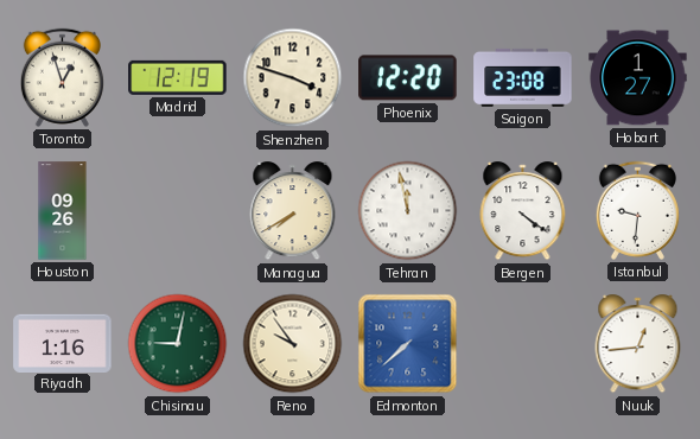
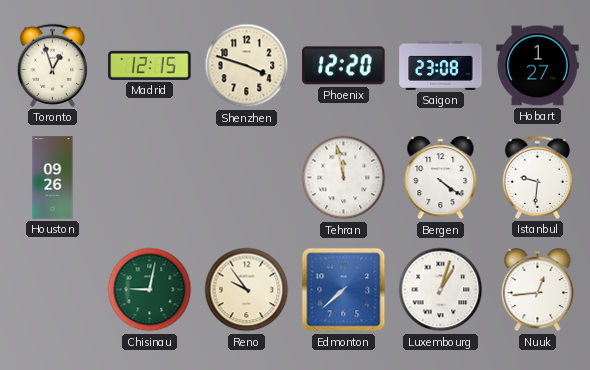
Madrid: 12:19 -> 12:15
Managua: 7:40 -> none
Riyadh: 1:16 -> none
Luxembourg: none -> 1:03
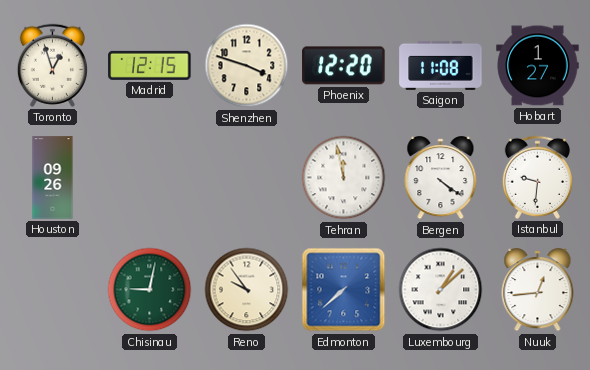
Saigon: 23:08 -> 11:08
Luxembourg: 1:03 -> 1:08
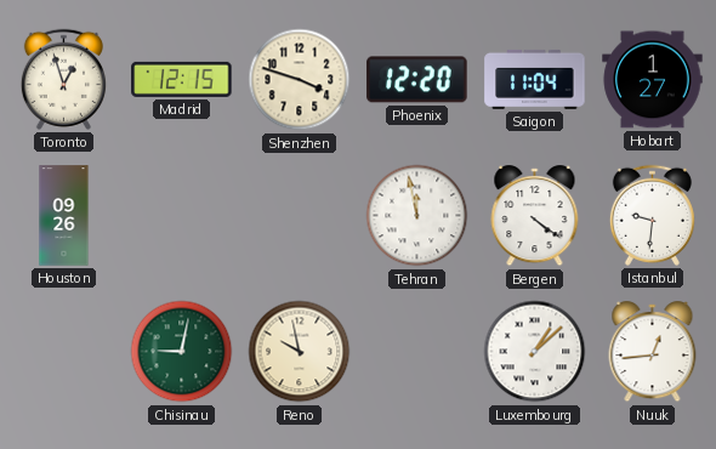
Saigon: 11:08 -> 11:04
Reno: 9:54 -> 9:58
Edmonton: 7:38 -> none
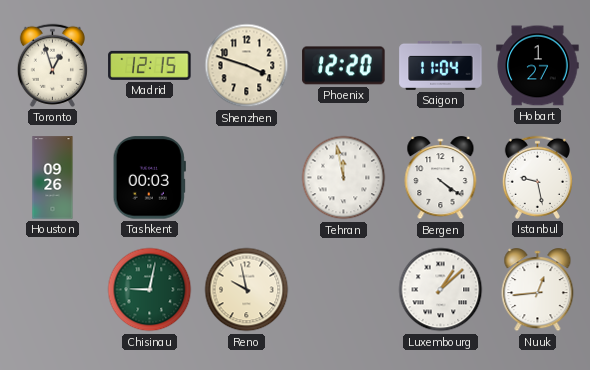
Tashkent: none -> 00:03
Istanbul: 9:31 -> 9:28
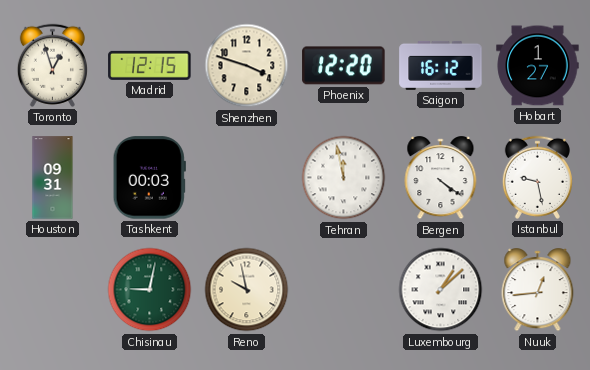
Saigon: 11:04 -> 16:12
Houston: 09:26 -> 09:31
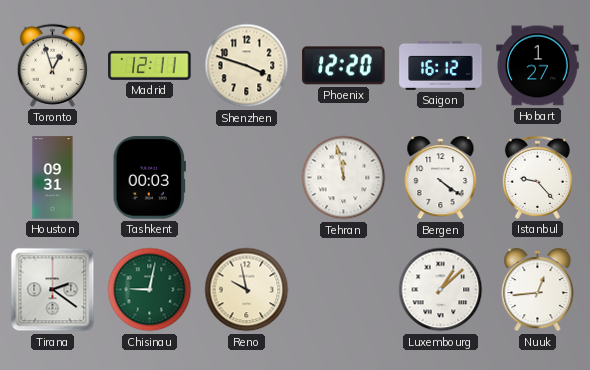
Madrid: 12:15 -> 12:11
Istanbul: 9:28 -> 9:23
Tirana: none -> 2:21
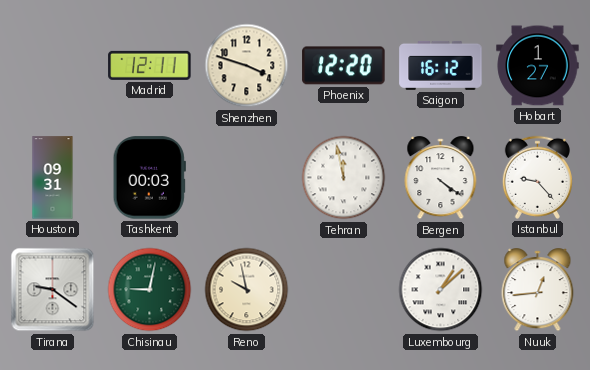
Toronto: 12:57 -> none
Tirana: 2:21 -> 9:21
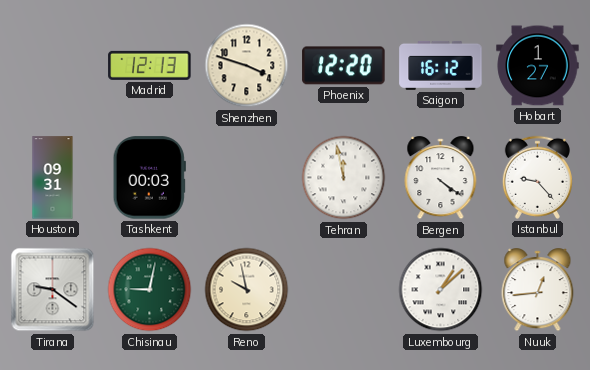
Madrid: 12:11 -> 12:13
